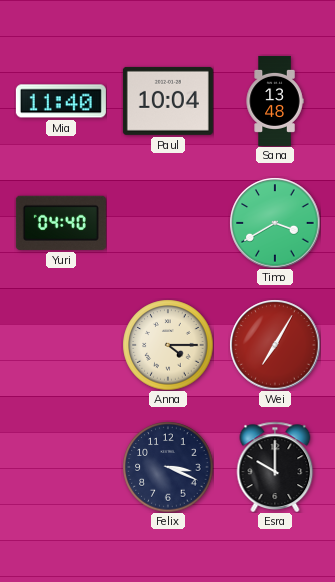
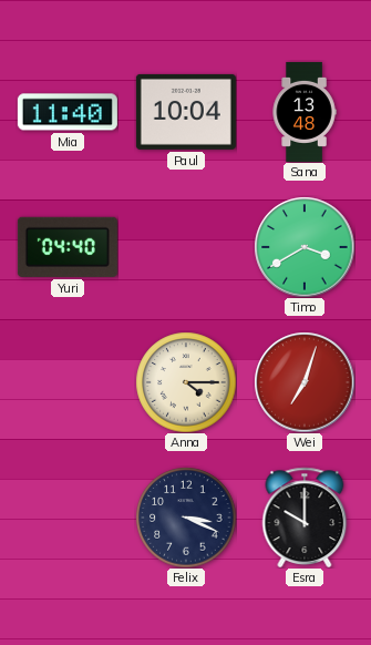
Wei: 7:05 -> 7:03
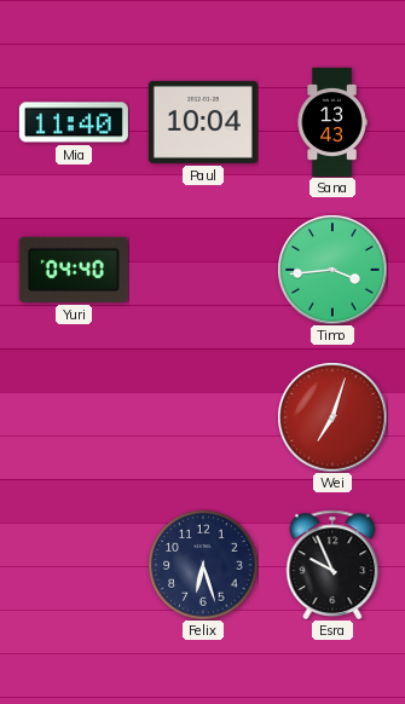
Sana: 13:48 -> 13:43
Timo: 3:40 -> 3:44
Anna: 4:15 -> none
Felix: 3:19 -> 6:27
Esra: 10:00 -> 9:56
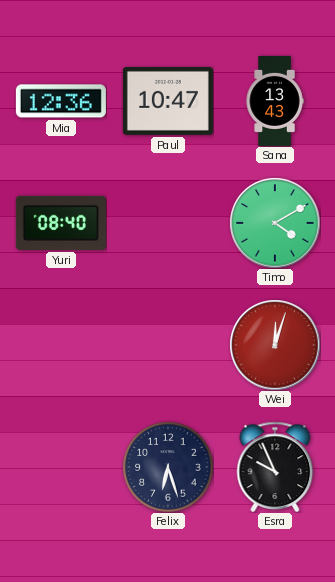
Mia: 11:40 -> 12:36
Paul: 10:04 -> 10:47
Yuri: 04:40 -> 08:40
Timo: 3:44 -> 4:10
Wei: 7:03 -> 12:03
